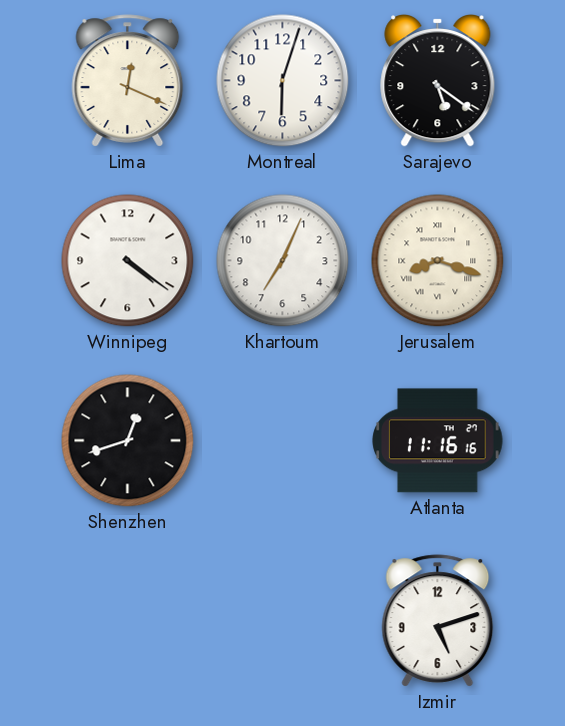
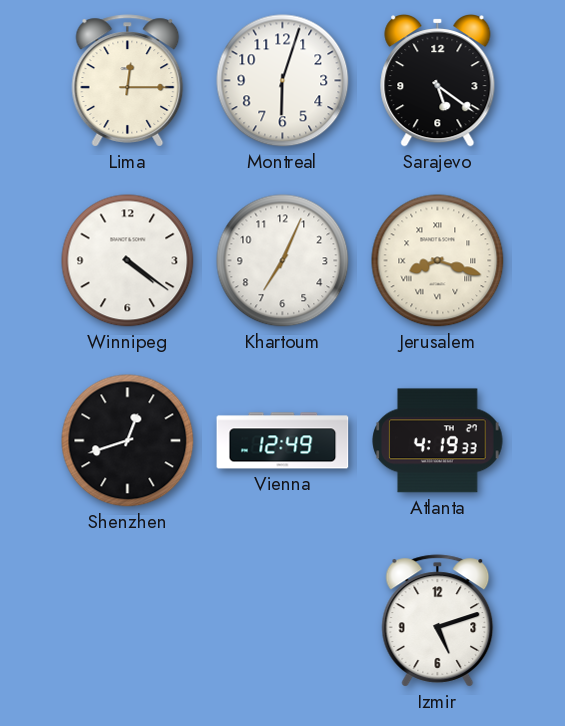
Lima: 12:19 -> 12:15
Vienna: none -> 12:49
Atlanta: 11:16 -> 4:19
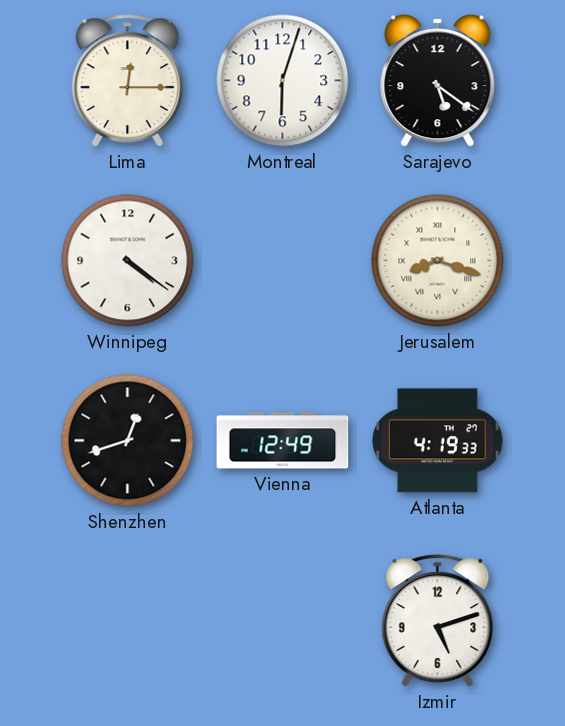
Khartoum: 7:04 -> none
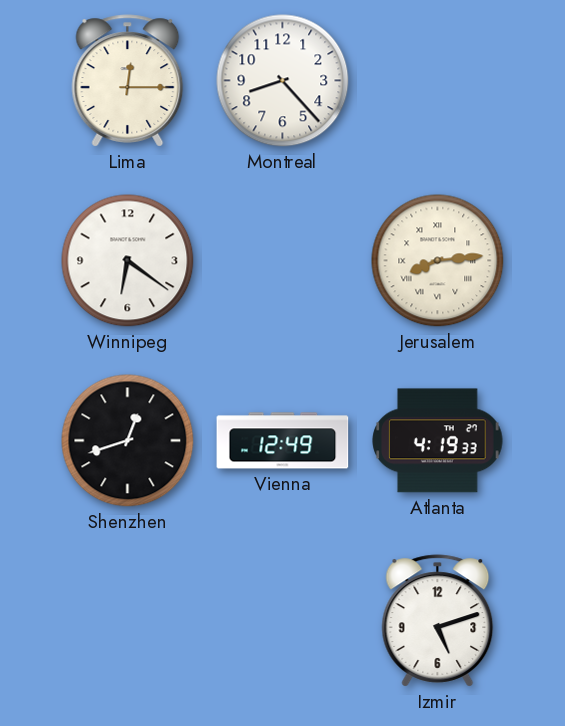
Montreal: 6:03 -> 8:23
Sarajevo: 5:21 -> none
Winnipeg: 4:21 -> 6:21
Jerusalem: 8:18 -> 8:14
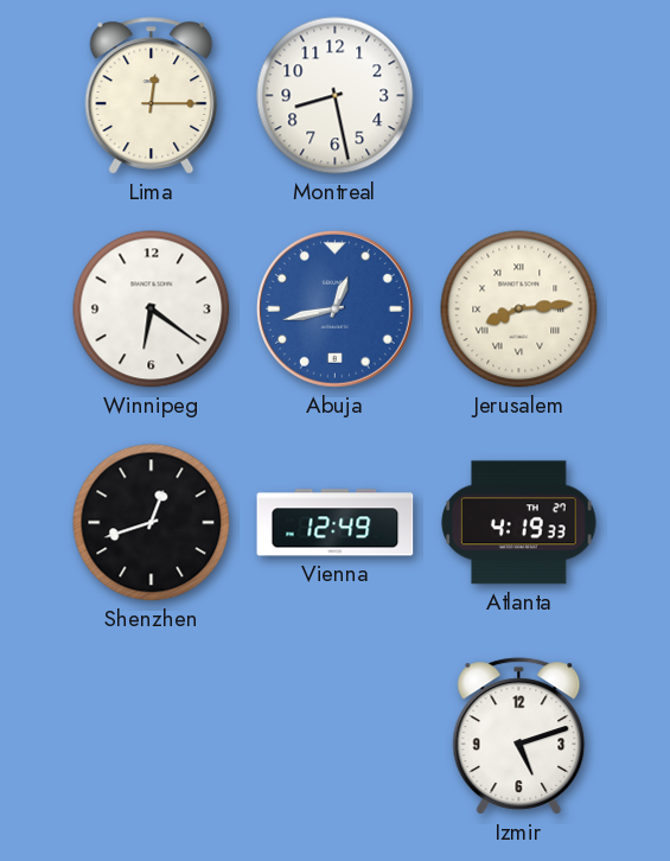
Montreal: 8:23 -> 8:28
Abuja: none -> 12:43
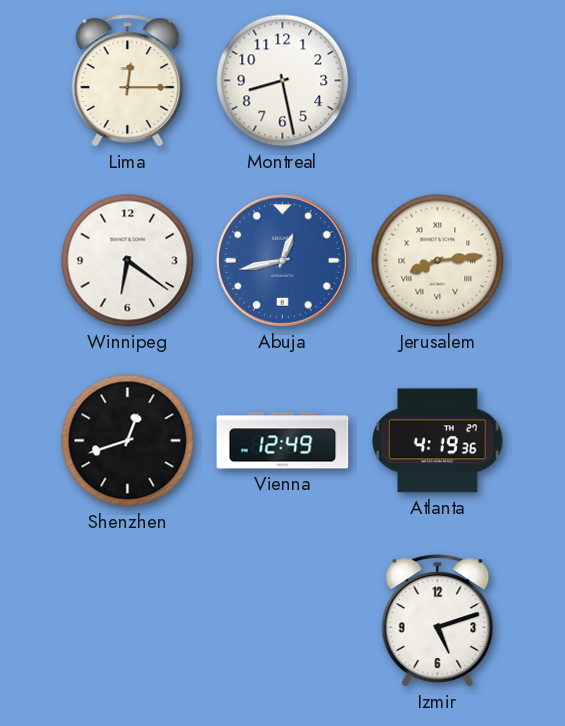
Atlanta: 4:19:33 -> 4:19:36
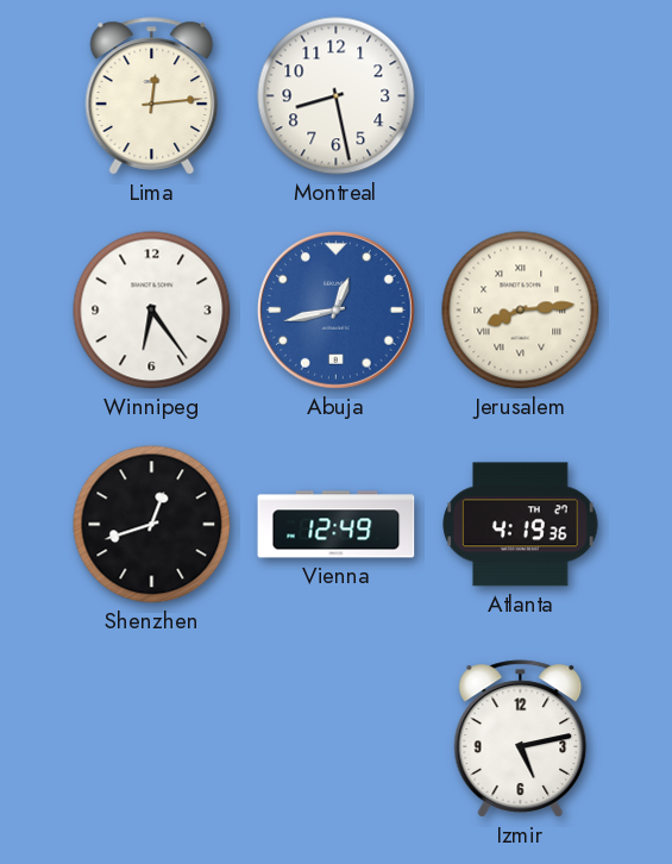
Lima: 12:15 -> 12:14
Winnipeg: 6:21 -> 6:24
Izmir: 5:12 -> 5:13
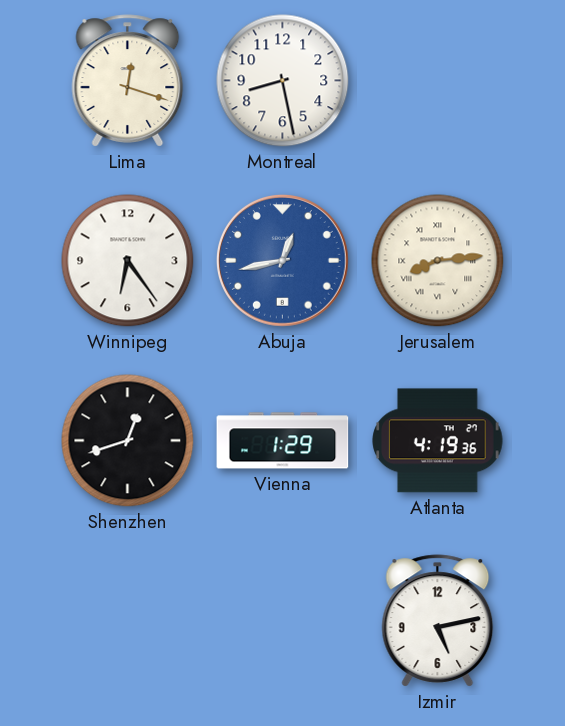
Lima: 12:14 -> 12:18
Vienna: 12:49 -> 1:29
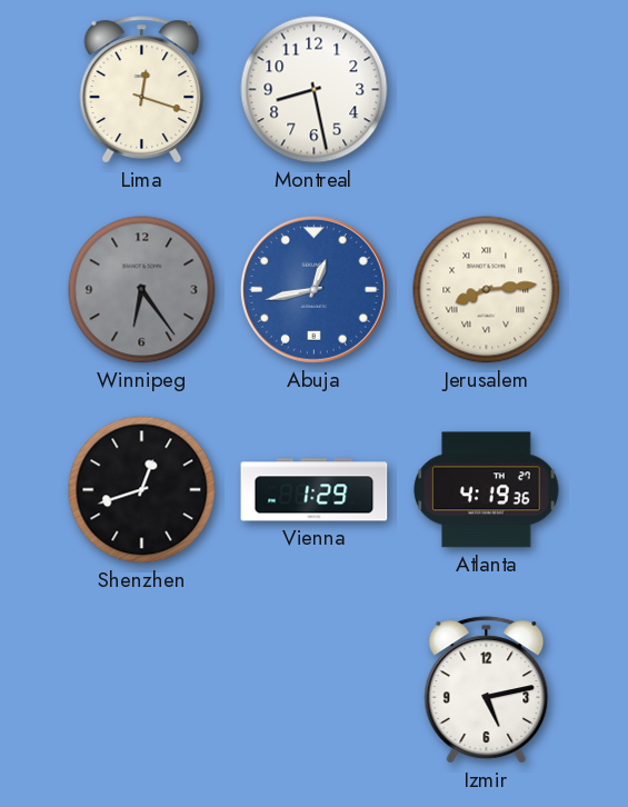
Winnipeg dial: white -> grey
